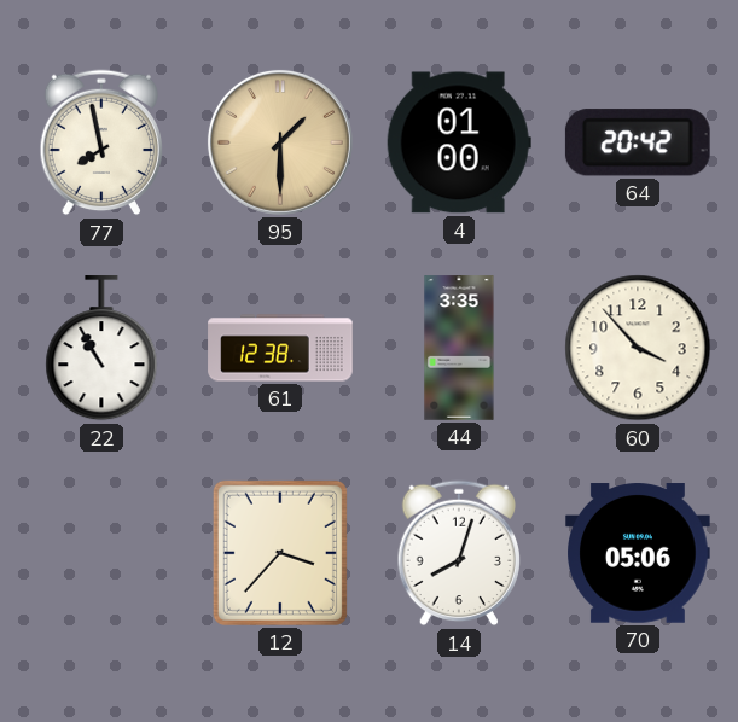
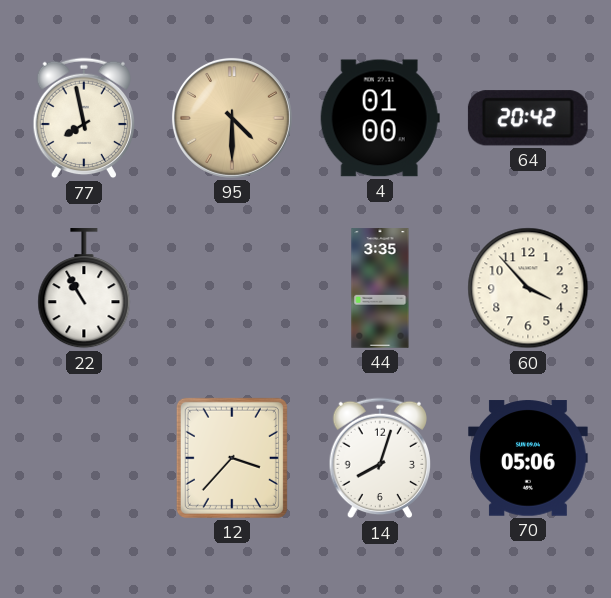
95: 1:30 -> 4:30
61: 12:38 -> none
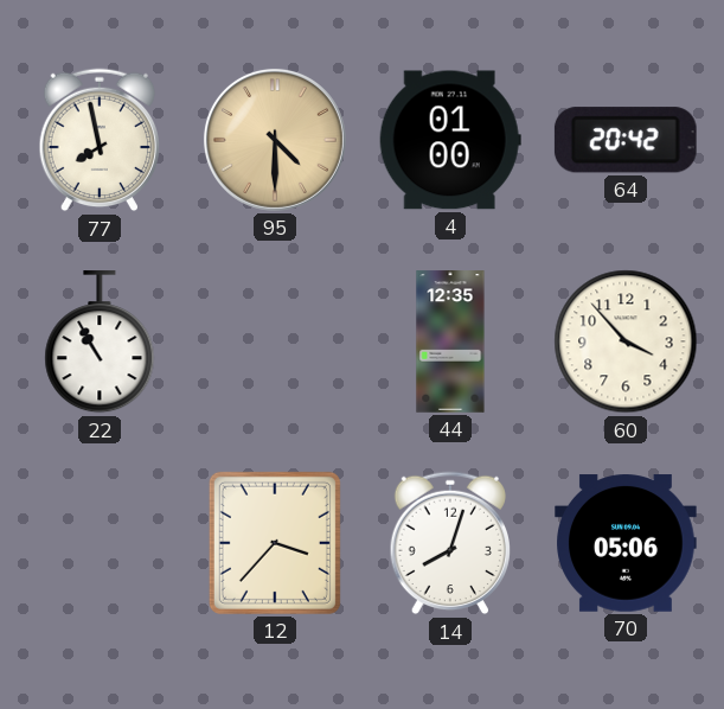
44: 3:35 -> 12:35
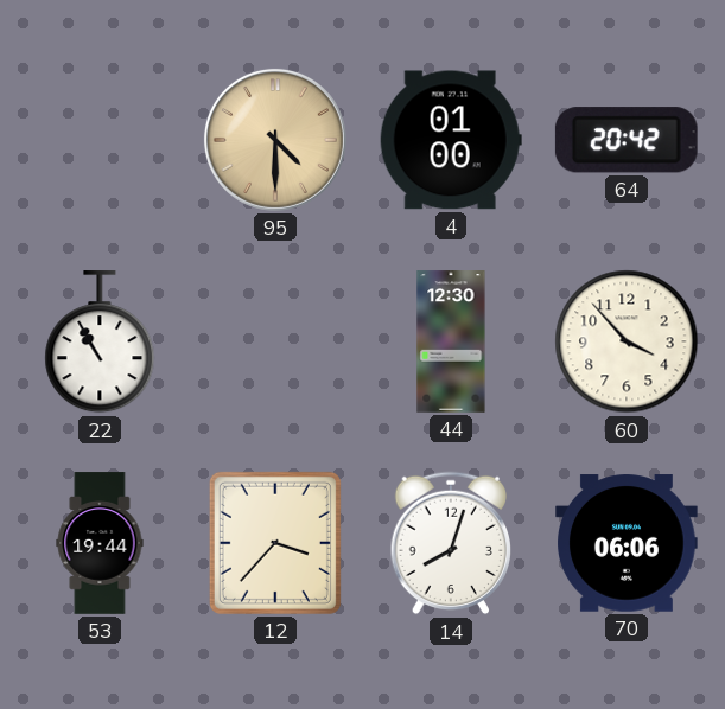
77: 7:58 -> none
44: 12:35 -> 12:30
53: none -> 19:44
70: 05:06 -> 06:06
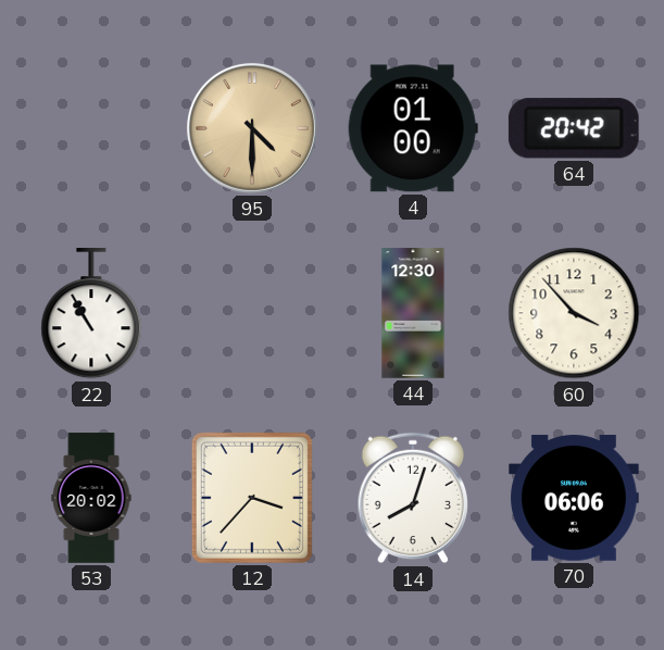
53: 19:44 -> 20:02
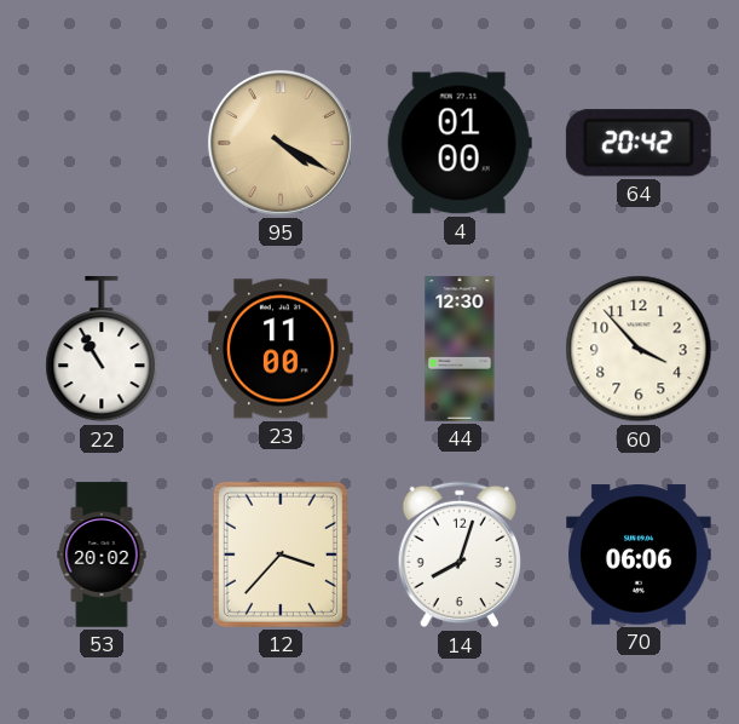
95: 4:30 -> 4:20
23: none -> 11:00
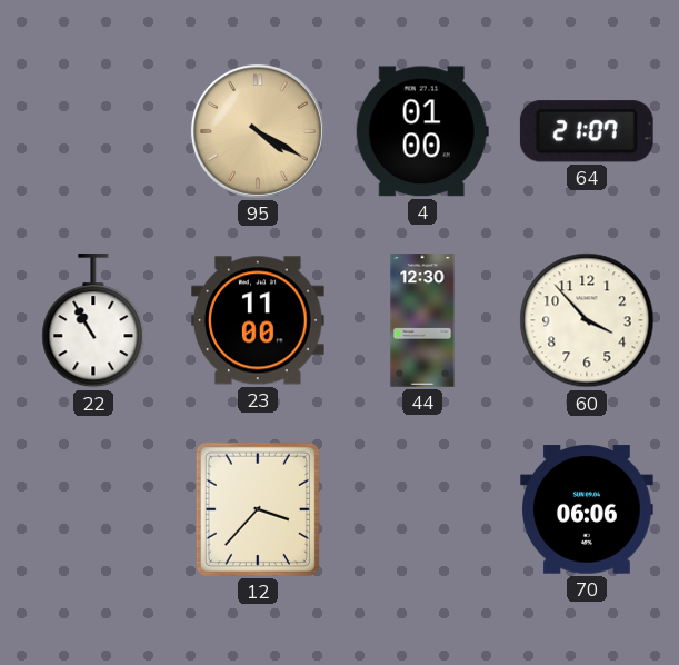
64: 20:42 -> 21:07
53: 20:02 -> none
14: 8:03 -> none
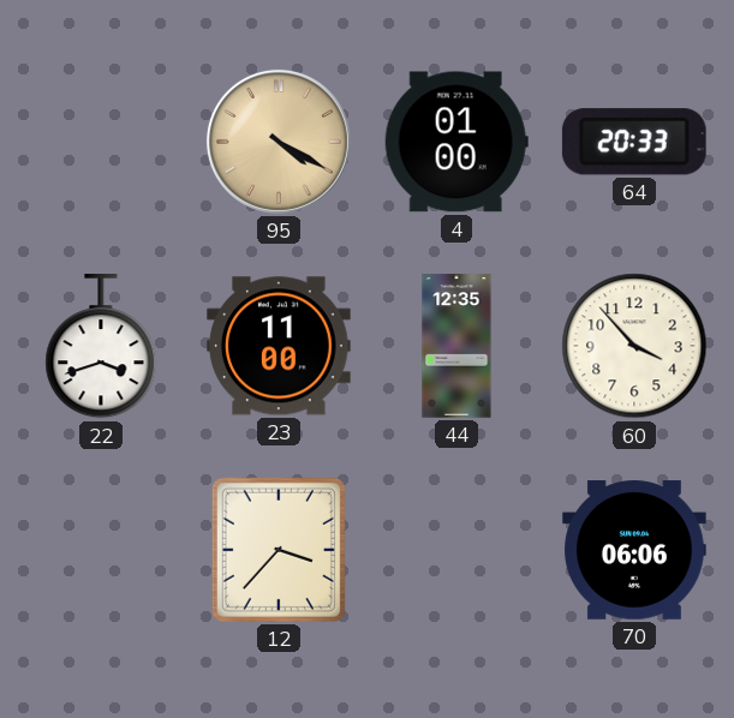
64: 21:07 -> 20:33
22: 10:55 -> 3:42
44: 12:30 -> 12:35
